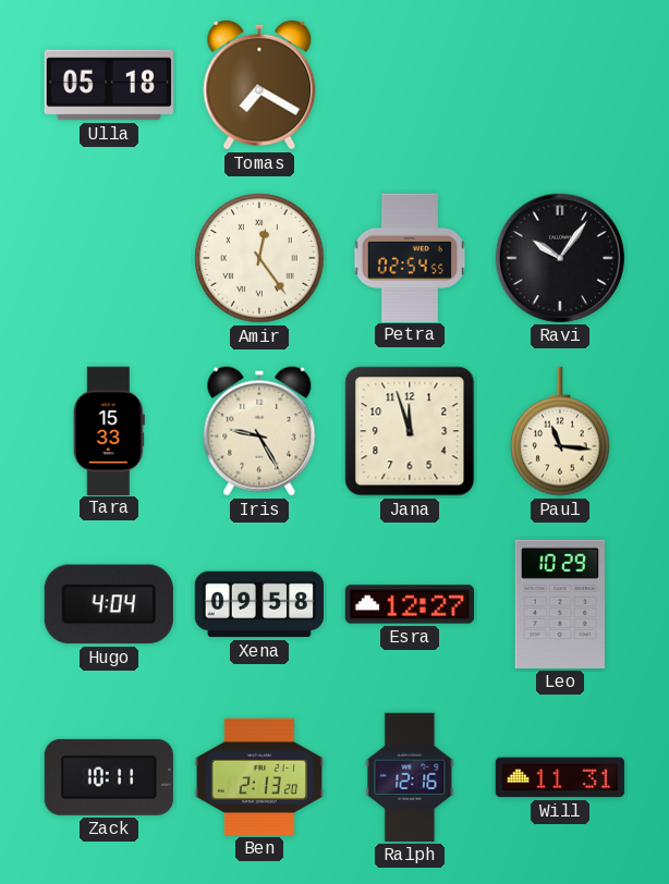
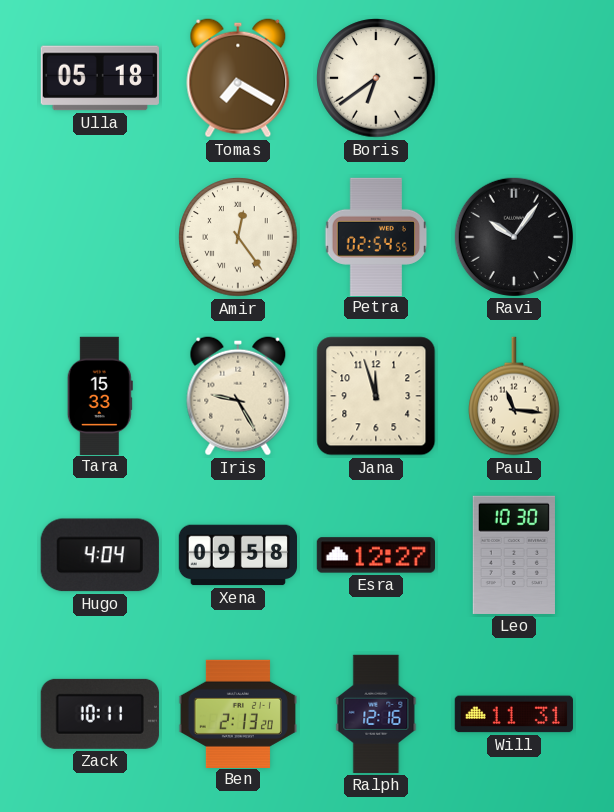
Boris: none -> 6:39
Leo: 10:29 -> 10:30
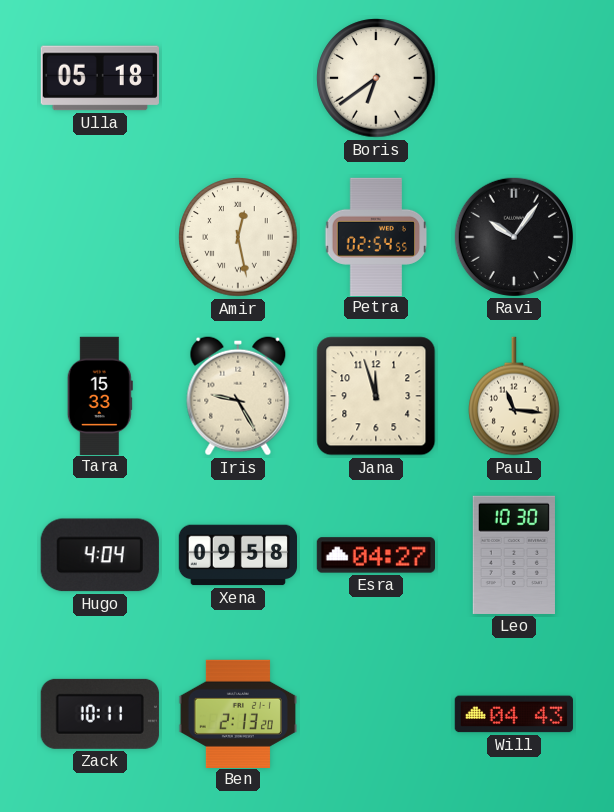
Tomas: 7:20 -> none
Amir: 12:24 -> 12:28
Esra: 12:27 -> 04:27
Ralph: 12:16 -> none
Will: 11:31 -> 04:43
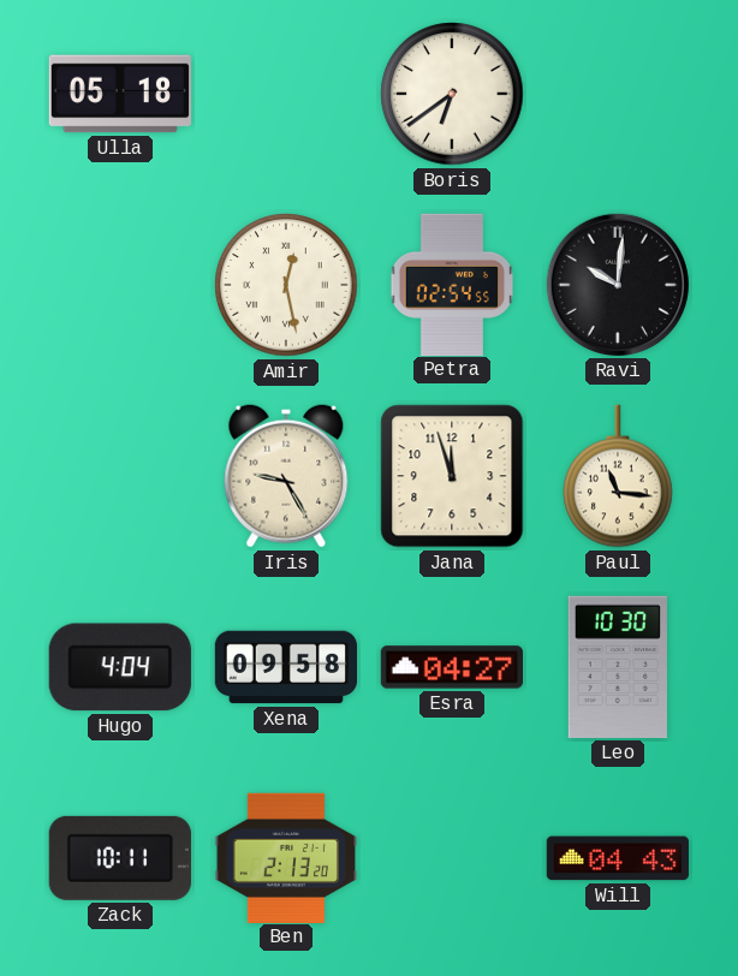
Ravi: 10:06 -> 10:01
Tara: 15:33 -> none
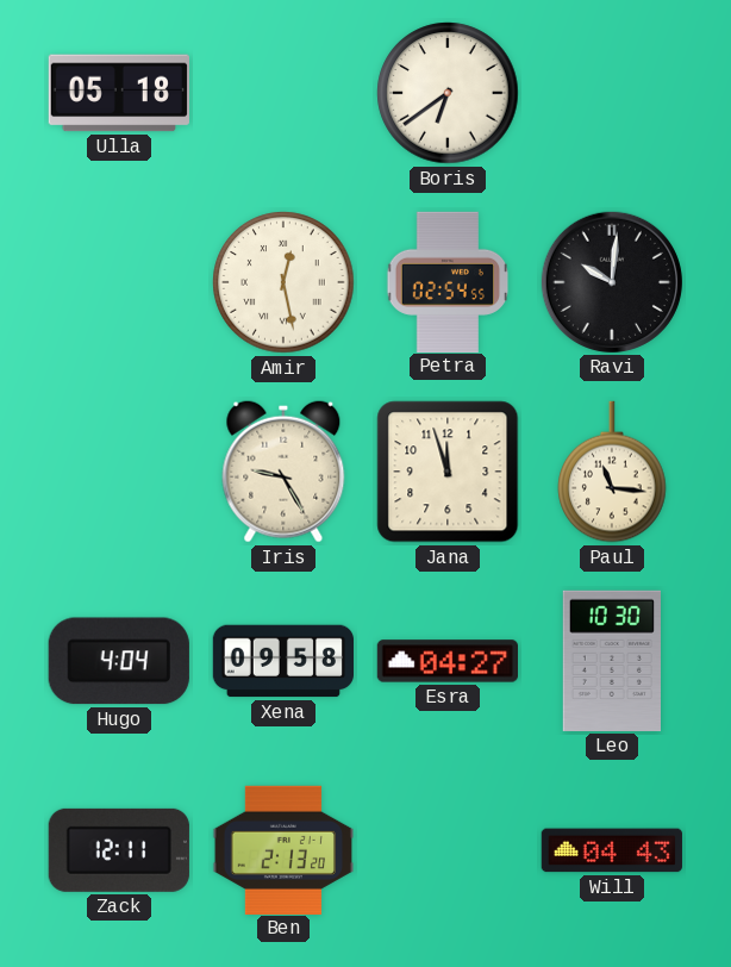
Zack: 10:11 -> 12:11
